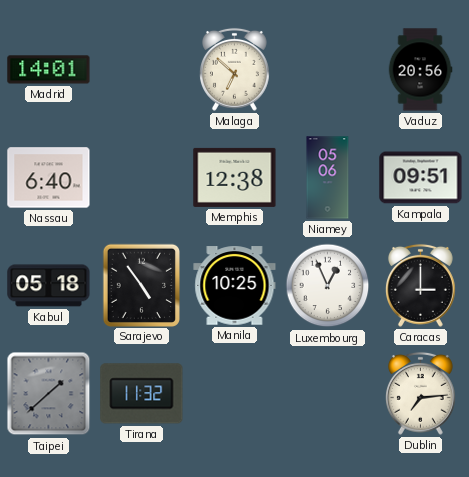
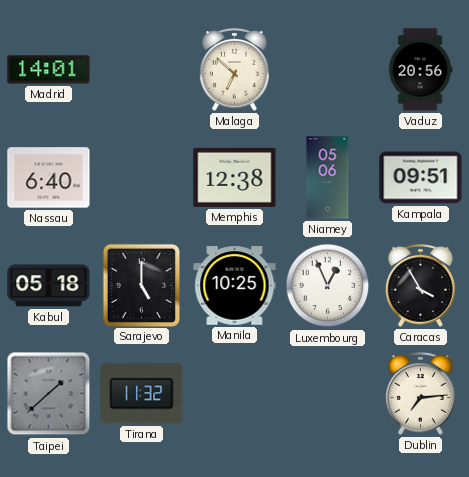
Sarajevo: 4:54 -> 5:00
Caracas: 3:00 -> 3:55
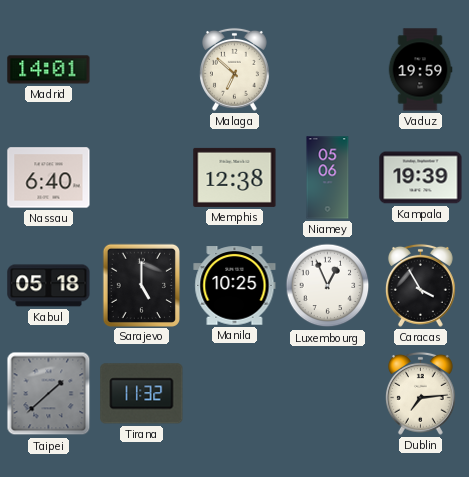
Vaduz: 20:56 -> 19:59
Kampala: 09:51 -> 19:39
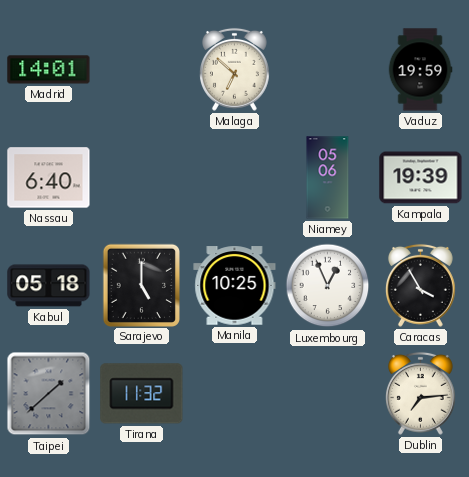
Memphis: 12:38 -> none
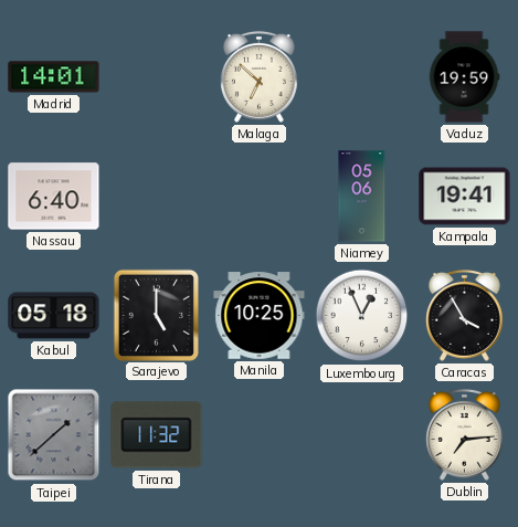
Kampala: 19:39 -> 19:41
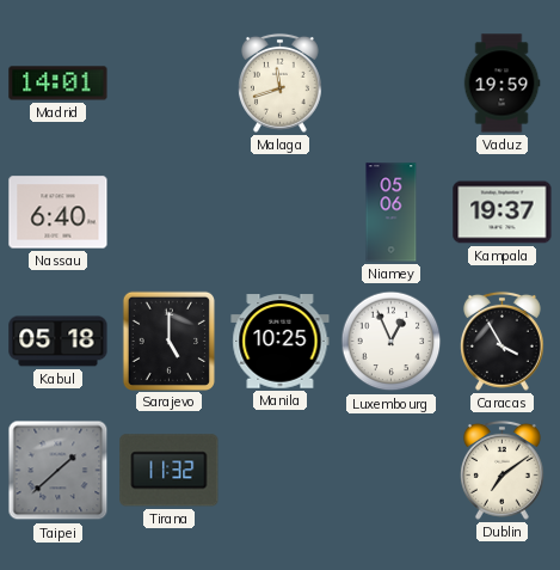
Malaga: 6:52 -> 11:42
Kampala: 19:41 -> 19:37
Dublin: 7:14 -> 7:09
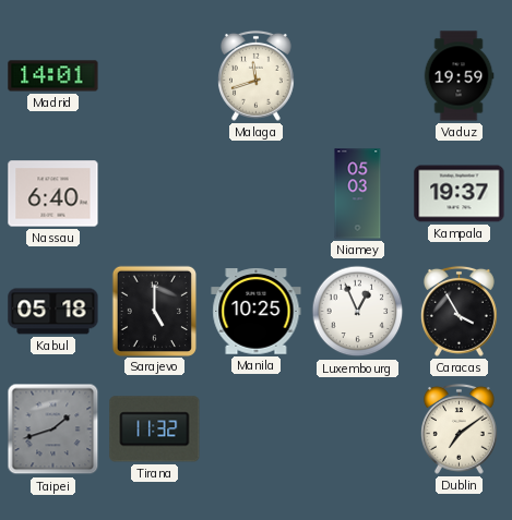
Niamey: 05:06 -> 05:03
Taipei: 1:38 -> 1:42
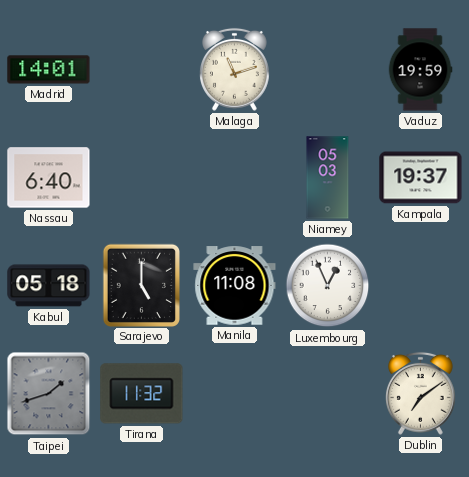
Malaga: 11:42 -> 11:12
Manila: 10:25 -> 11:08
Caracas: 3:55 -> none
